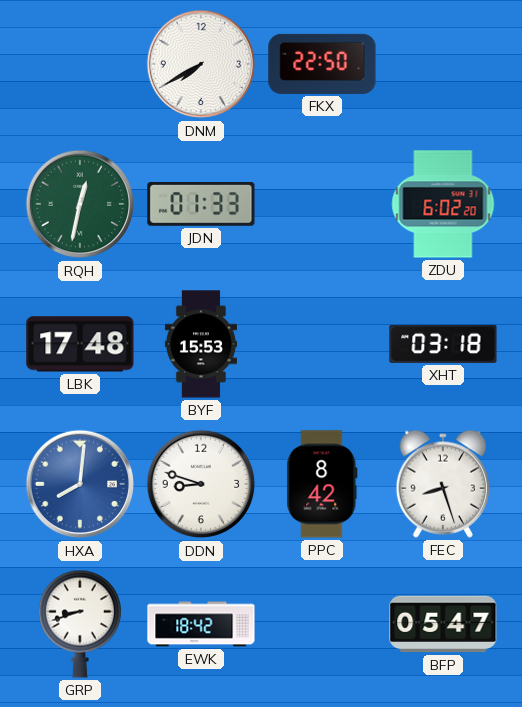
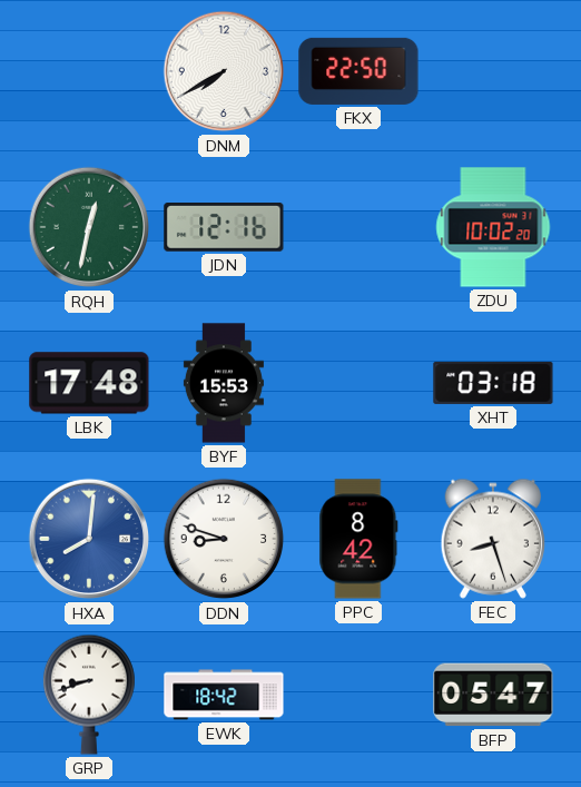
JDN: 01:33 -> 12:16
ZDU: 6:02 -> 10:02
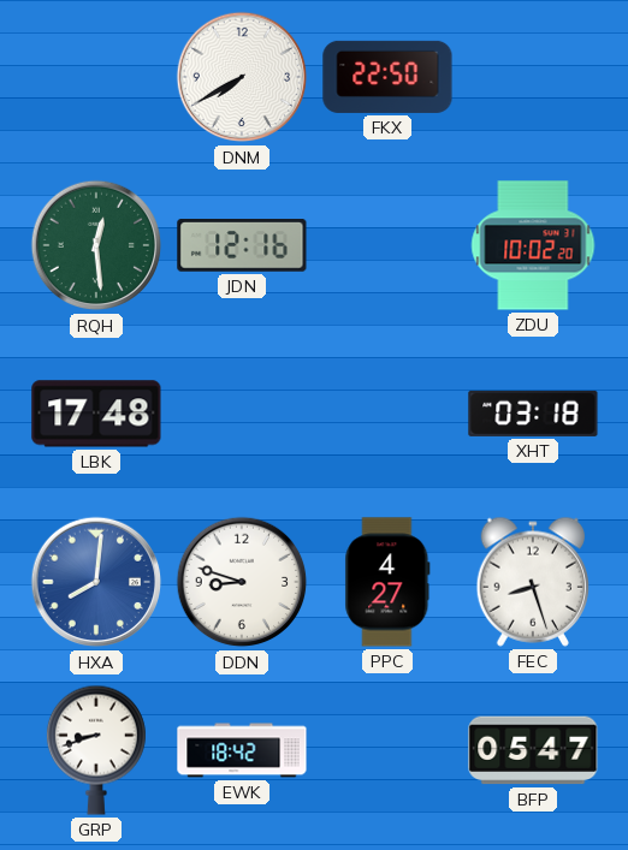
RQH: 12:32 -> 12:29
BYF: 15:53 -> none
PPC: 8:42 -> 4:27
